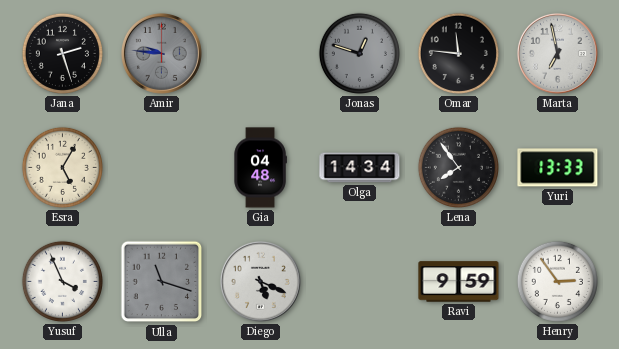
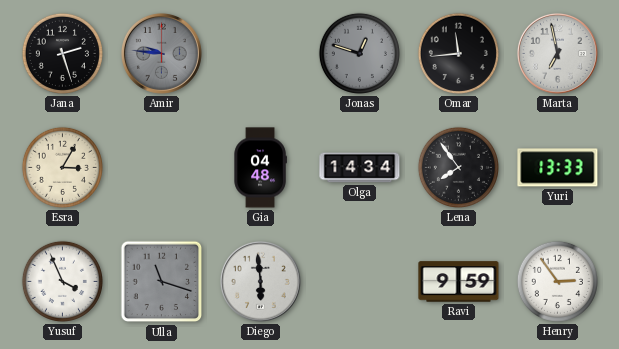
Omar: 11:46 -> 11:44
Esra: 5:05 -> 3:05
Diego: 5:19 -> 5:59
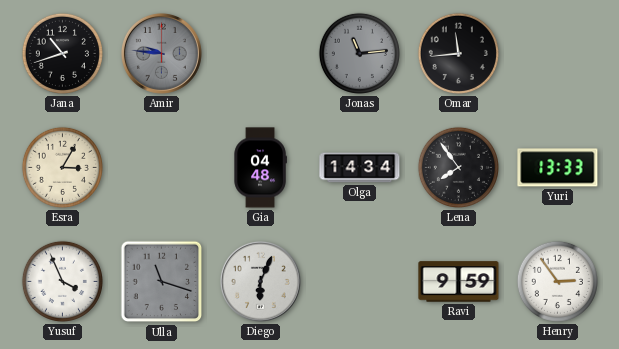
Jana: 2:27 -> 10:42
Jonas: 12:48 -> 11:14
Marta: 6:58 -> none
Diego: 5:59 -> 6:04
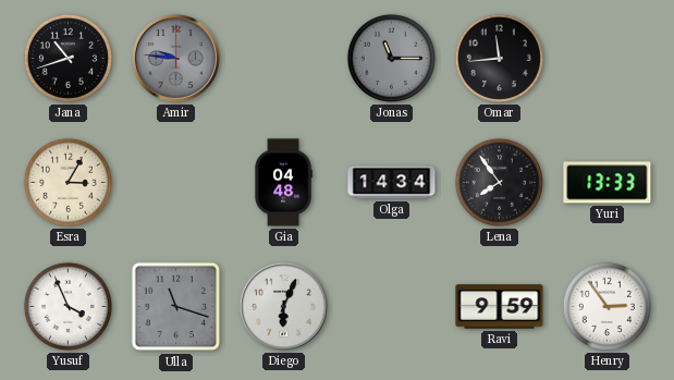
Jonas: 11:14 -> 11:15
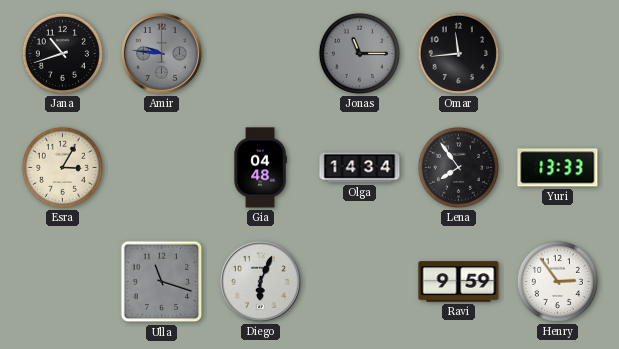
Yusuf: 3:56 -> none
